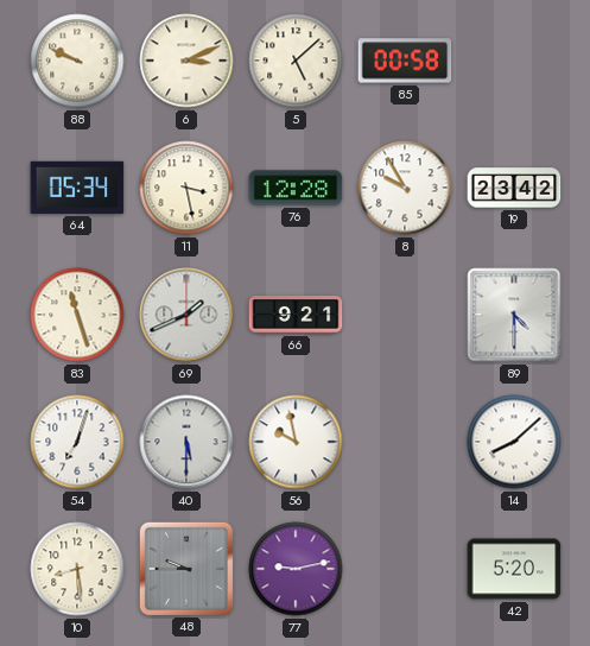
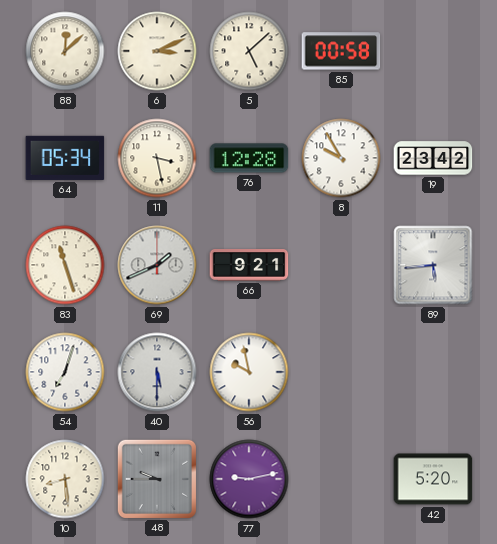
88: 9:49 -> 12:08
89: 4:30 -> 5:44
14: 8:08 -> none
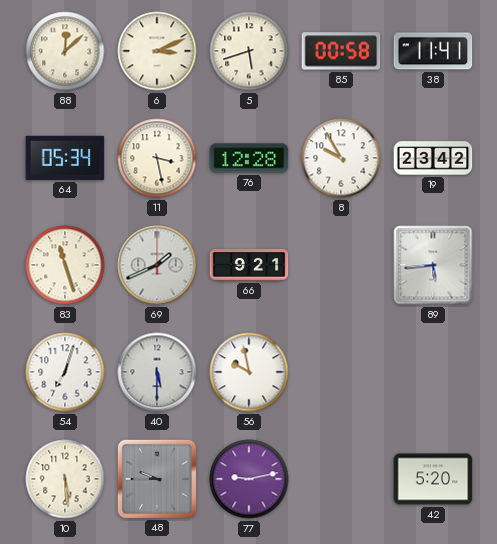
5: 5:08 -> 5:42
38: none -> 11:41
10: 8:29 -> 5:29
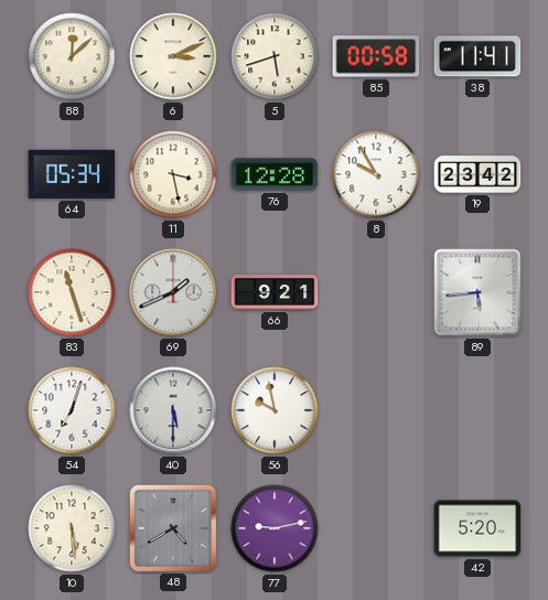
48: 9:45 -> 4:40
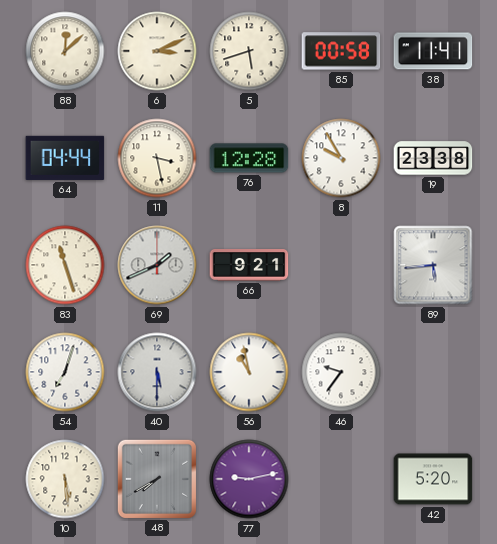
64: 05:34 -> 04:44
19: 23:42 -> 23:38
56: 9:58 -> 10:58
46: none -> 9:36
48: 4:40 -> 7:40
